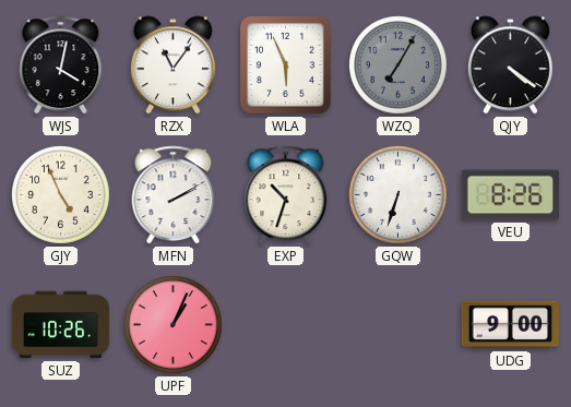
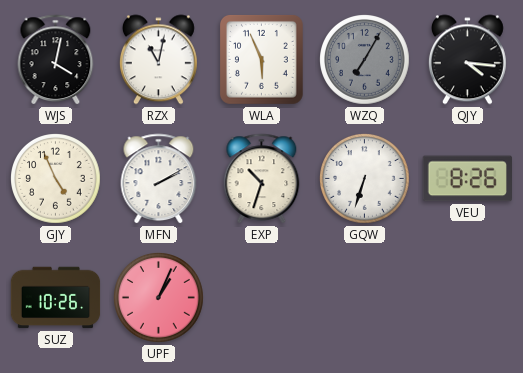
RZX: 11:06 -> 11:02
QJY: 4:21 -> 4:16
UDG: 9:00 -> none
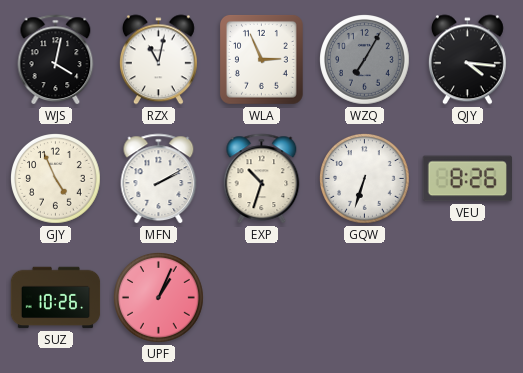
WLA: 5:56 -> 2:56
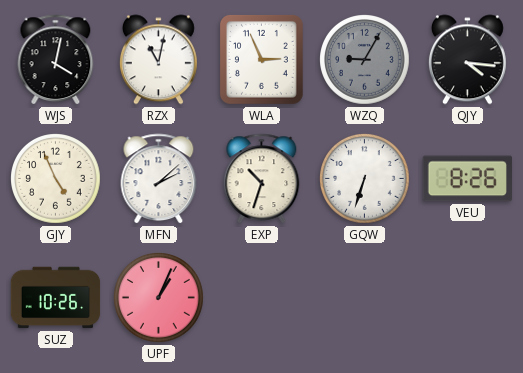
WZQ: 7:05 -> 9:05
MFN: 2:10 -> 2:08
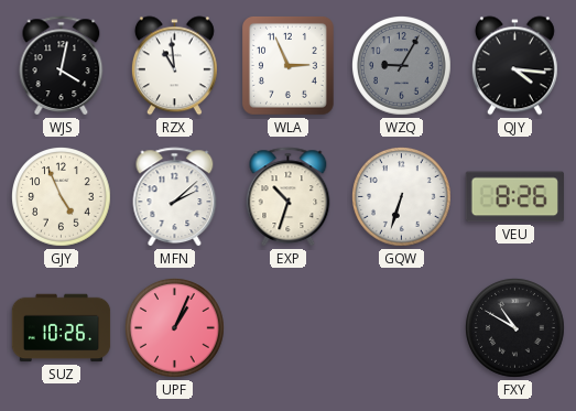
RZX: 11:02 -> 10:59
FXY: none -> 10:50
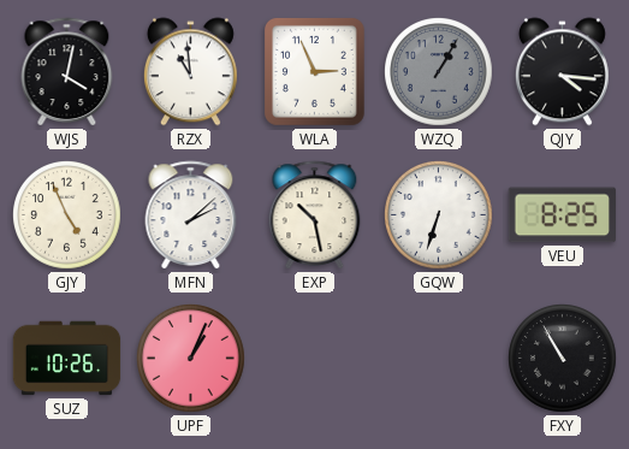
WZQ: 9:05 -> 1:05
EXP: 10:33 -> 10:28
VEU: 8:26 -> 8:25
FXY: 10:50 -> 10:55
